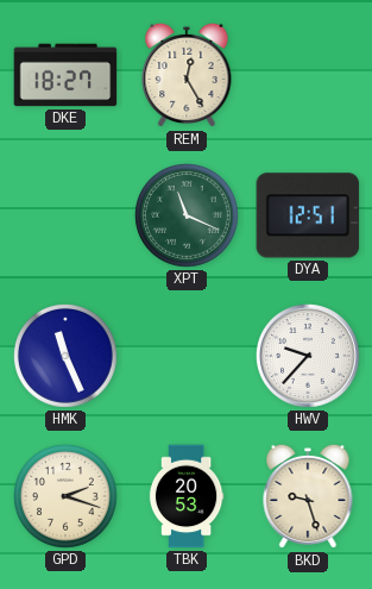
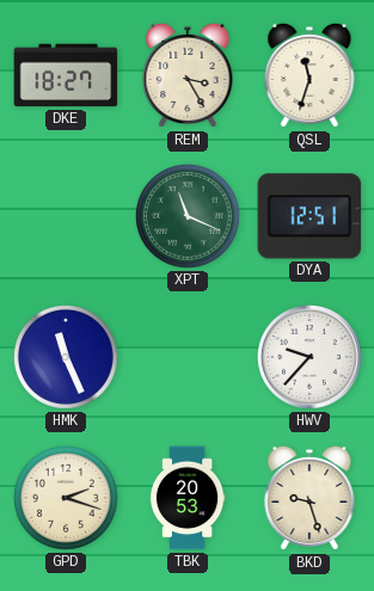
REM: 12:25 -> 3:25
QSL: none -> 11:33
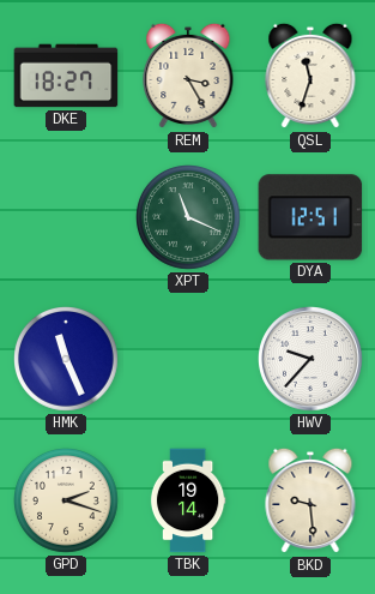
TBK: 20:53 -> 19:14
BKD: 9:27 -> 9:29
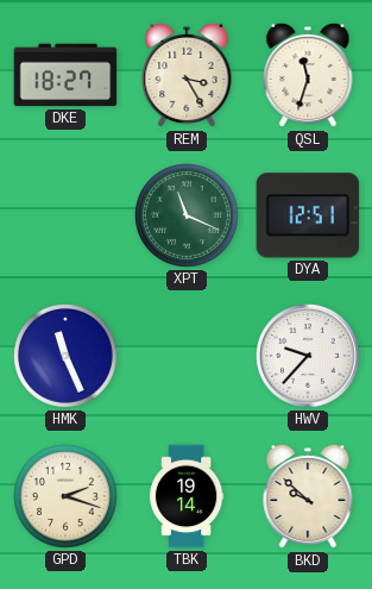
BKD: 9:29 -> 9:52
